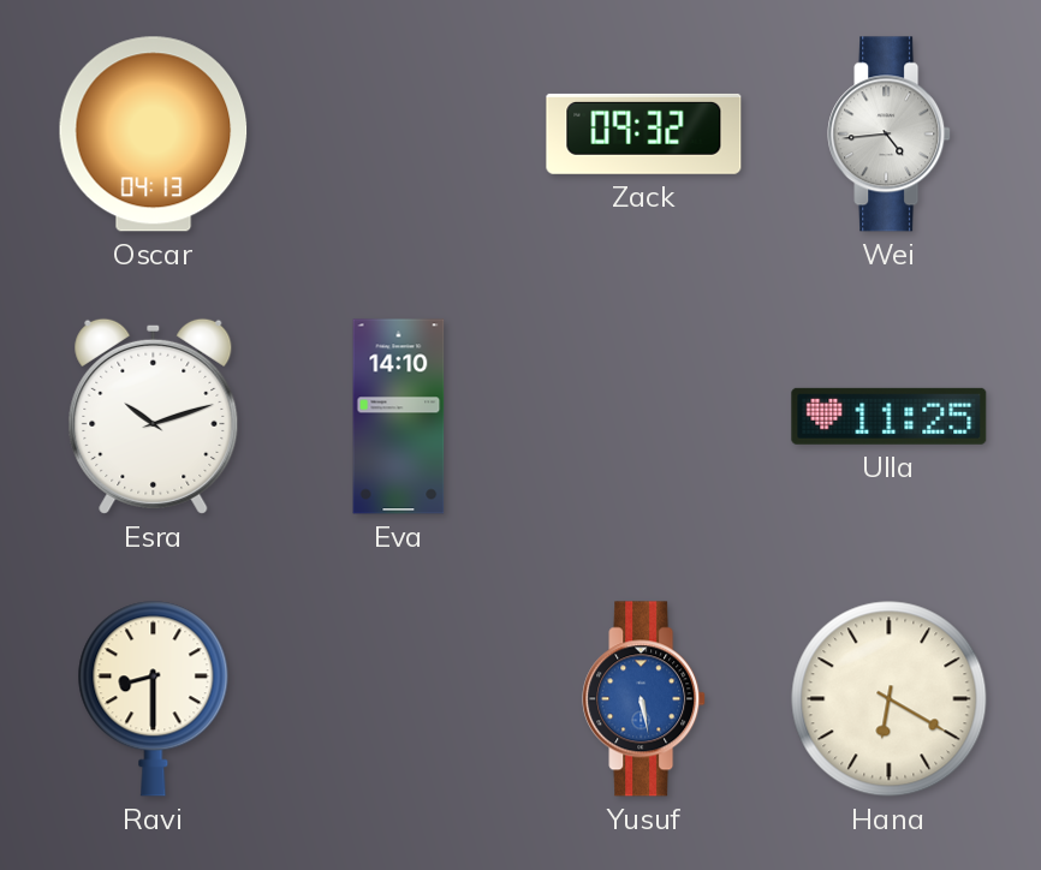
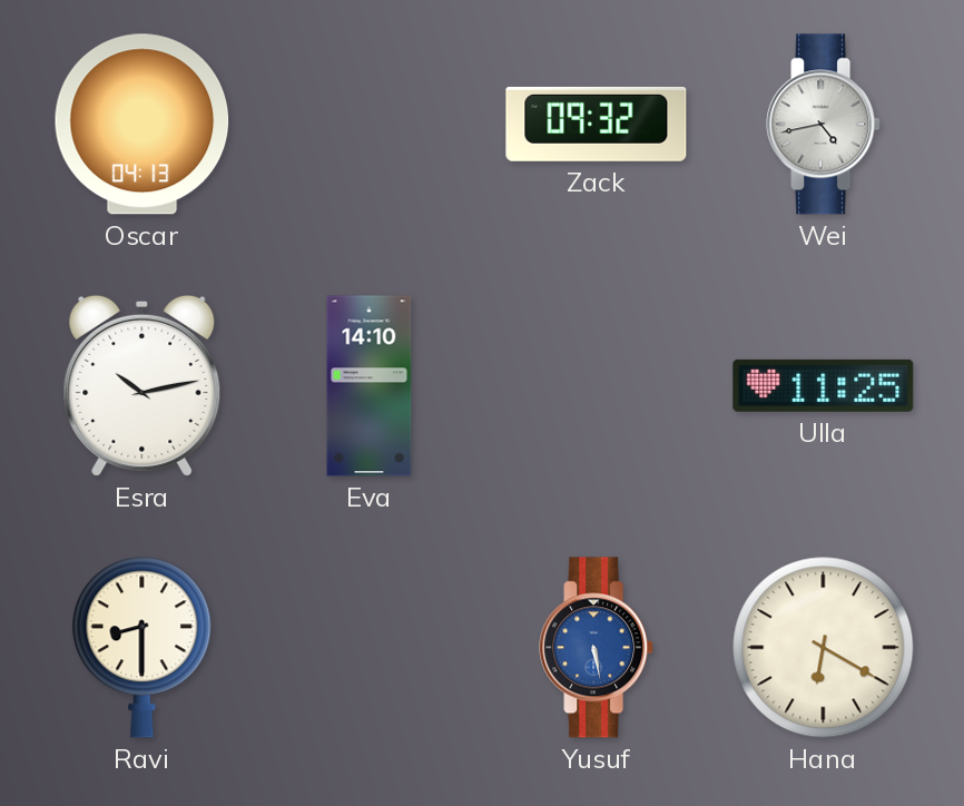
Wei: 4:44 -> 4:43
Esra: 10:12 -> 10:13
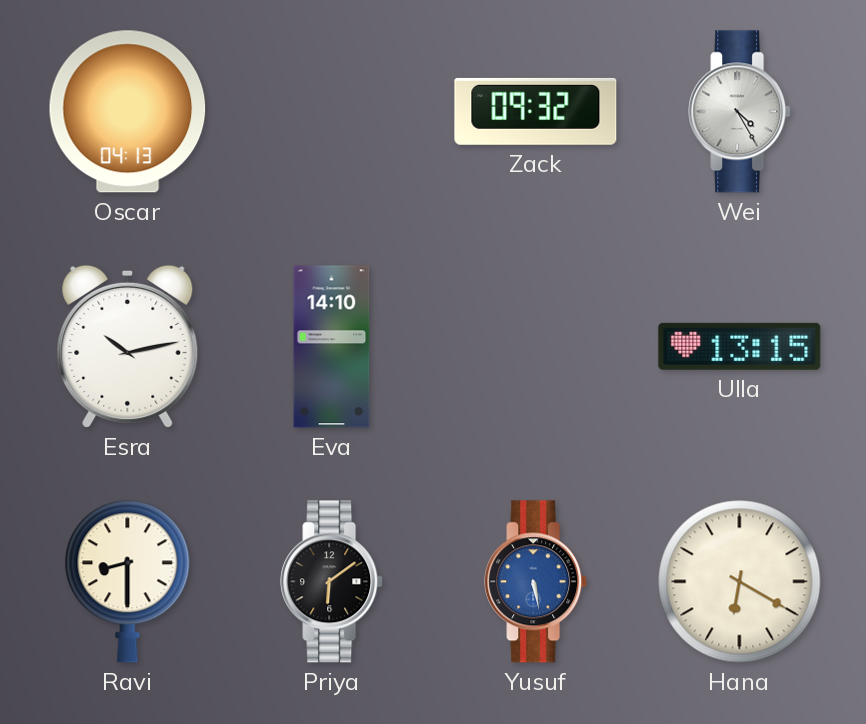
Wei: 4:43 -> 4:25
Ulla: 11:25 -> 13:15
Priya: none -> 6:09
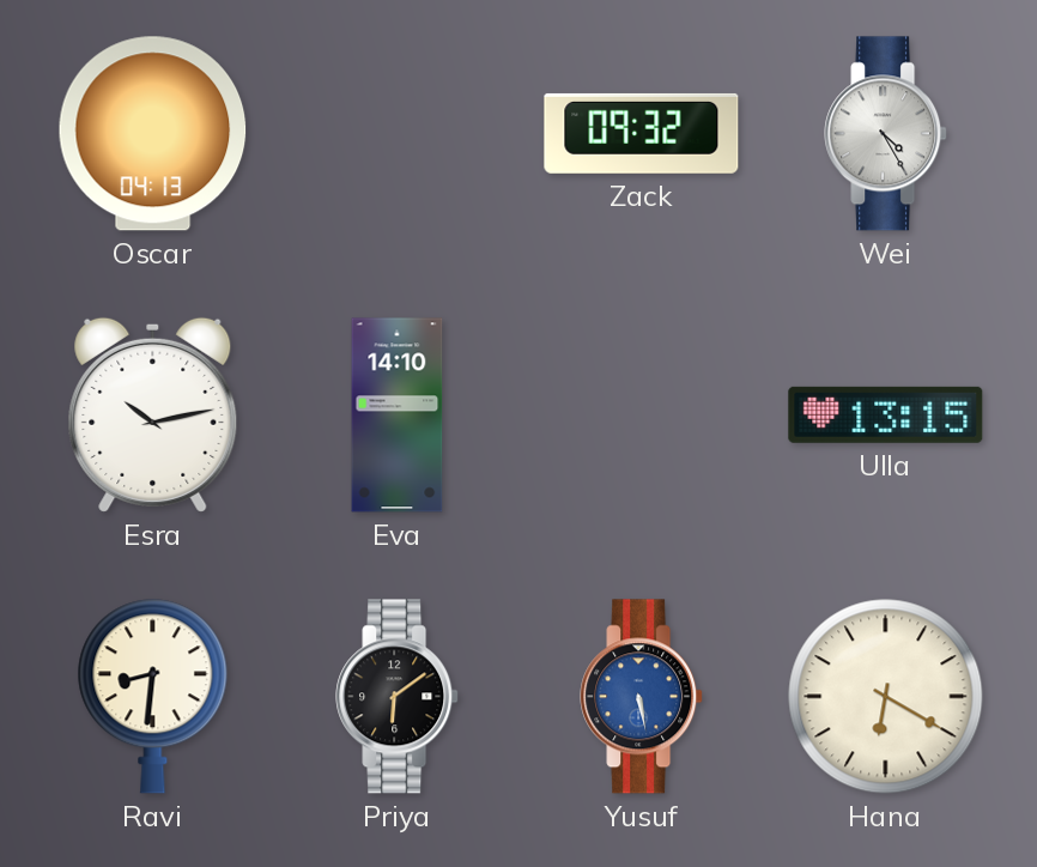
Ravi: 8:30 -> 8:31
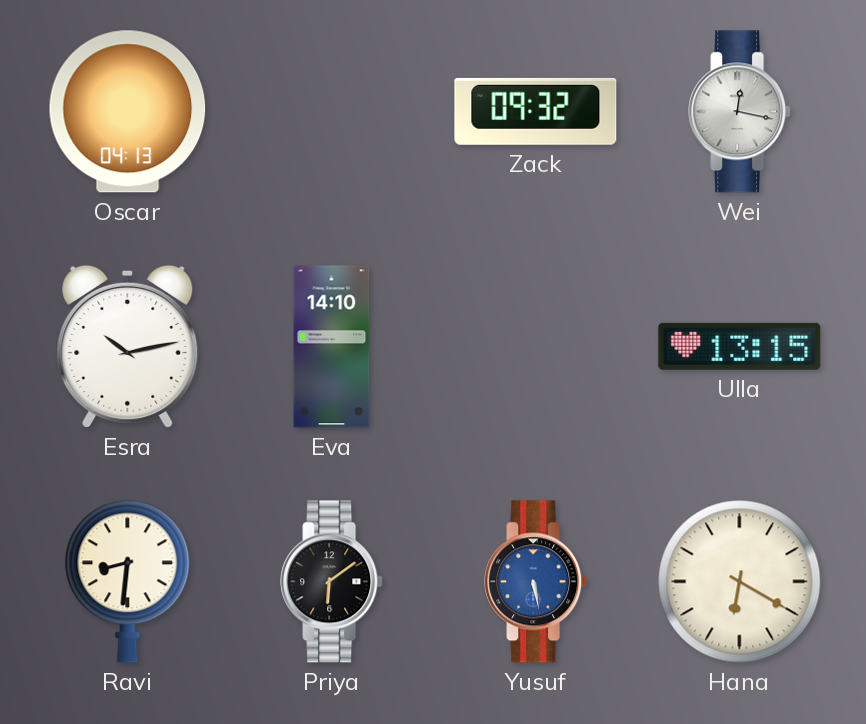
Wei: 4:25 -> 12:17
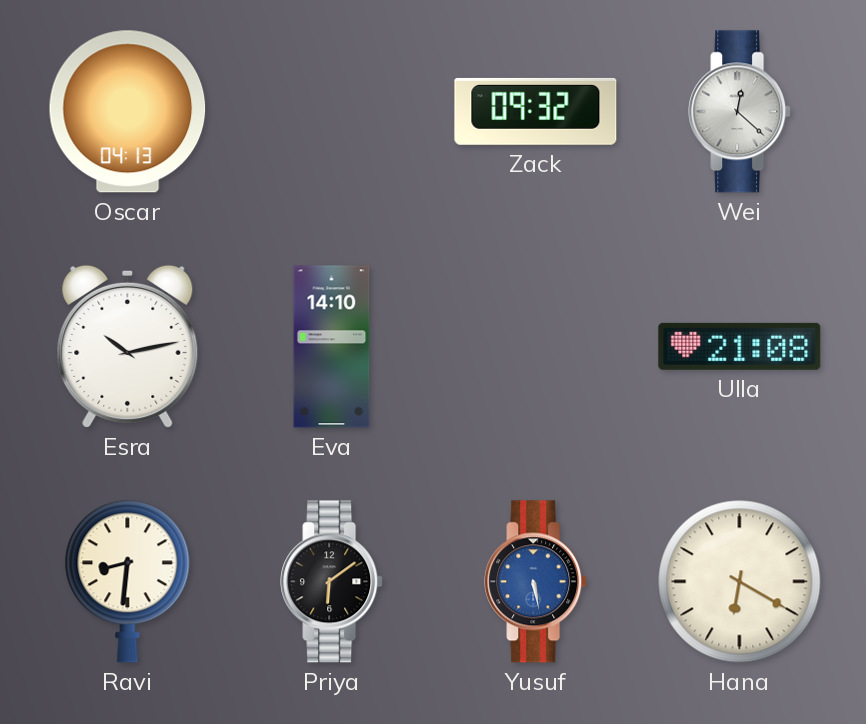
Wei: 12:17 -> 12:22
Ulla: 13:15 -> 21:08
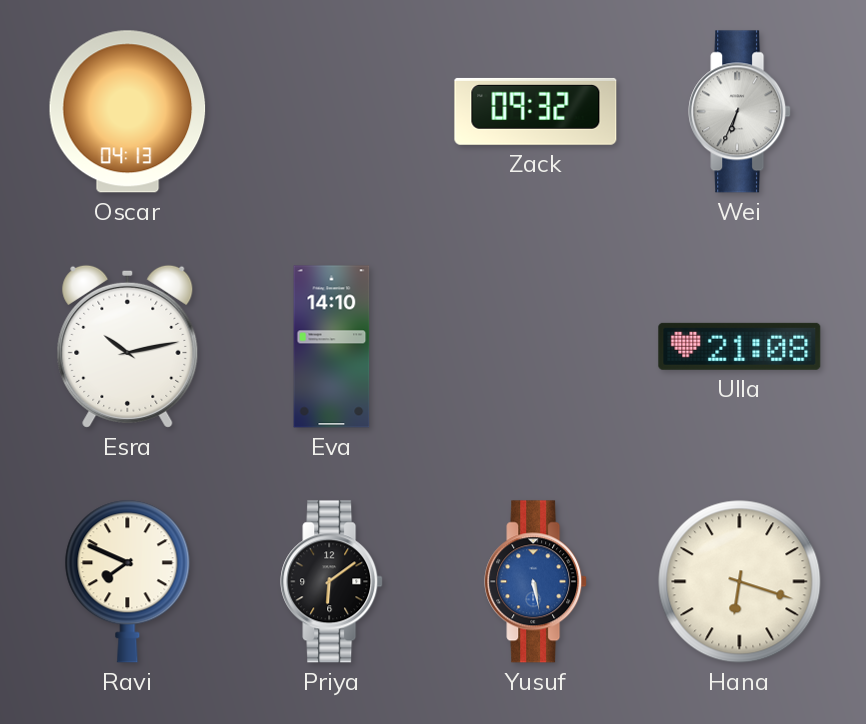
Wei: 12:22 -> 6:34
Ravi: 8:31 -> 7:49
Hana: 6:20 -> 6:18
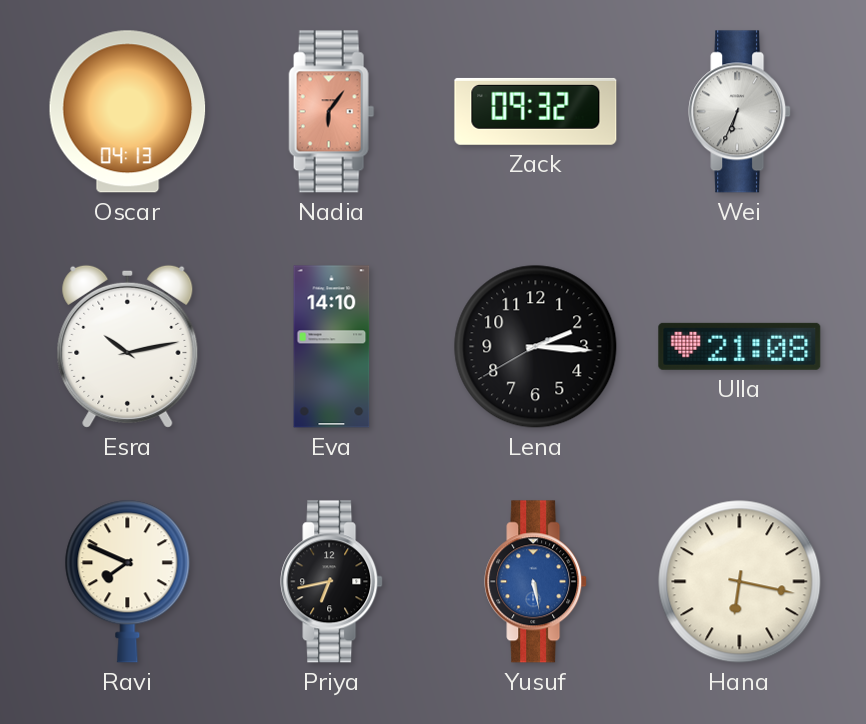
Nadia: none -> 6:06
Lena: none -> 2:15
Priya: 6:09 -> 6:43
Hana: 6:18 -> 6:17
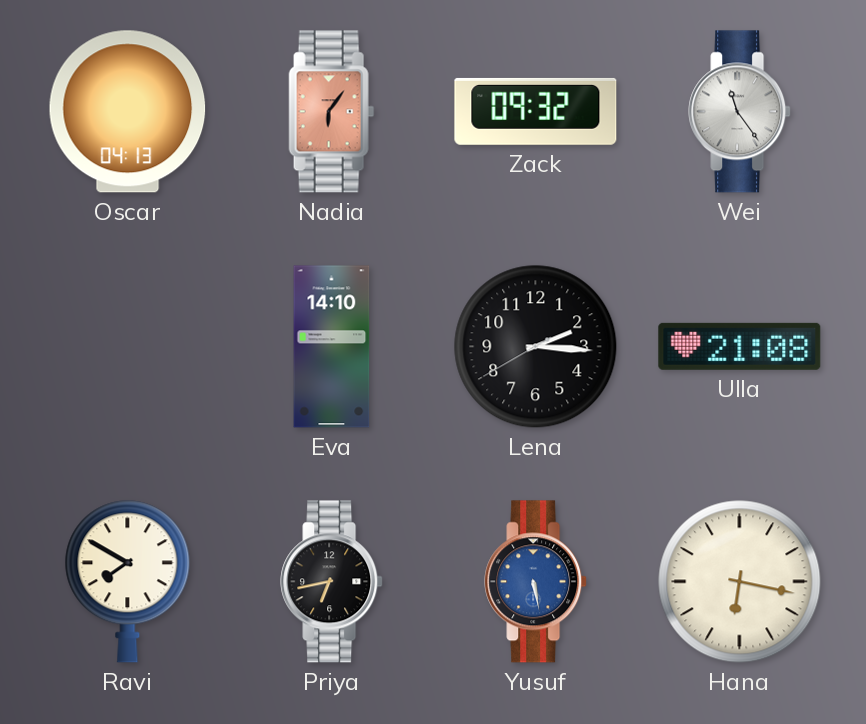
Wei: 6:34 -> 11:24
Esra: 10:13 -> none
Ravi: 7:49 -> 7:50
